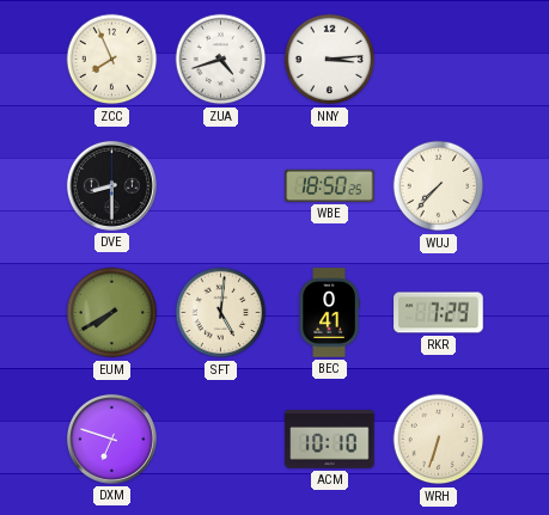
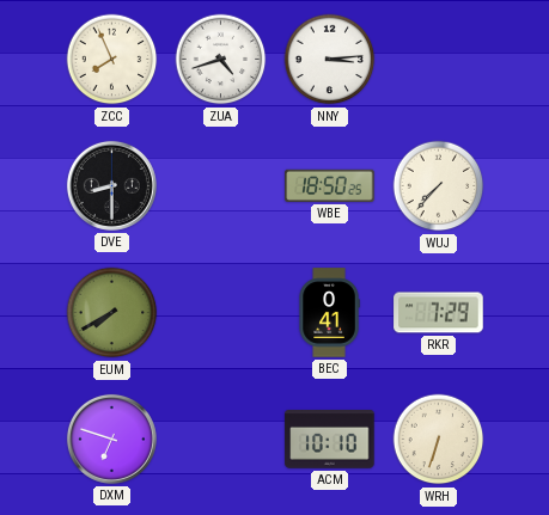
SFT: 5:01 -> none
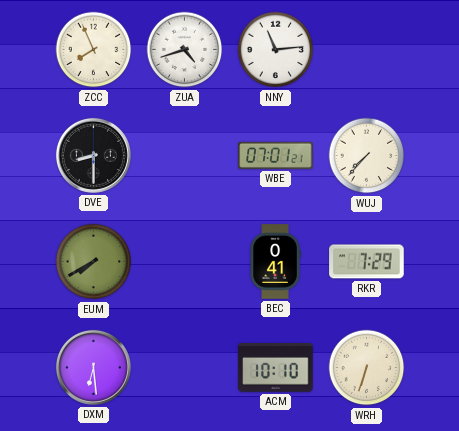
NNY: 3:14 -> 11:14
WBE: 18:50 -> 07:01
DXM: 6:48 -> 6:29
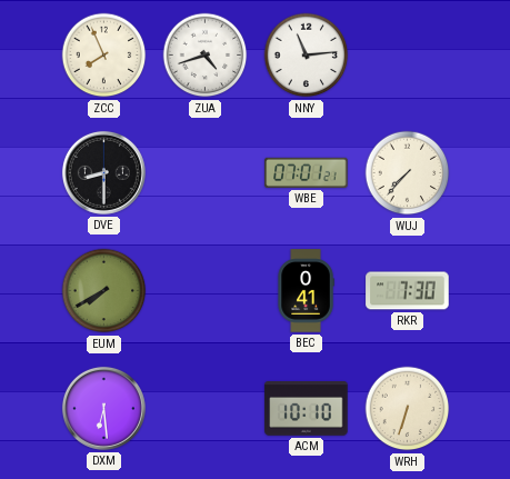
RKR: 7:29 -> 7:30
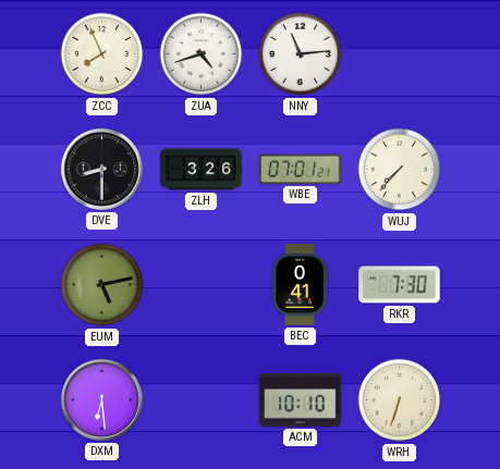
ZLH: none -> 3:26
EUM: 7:40 -> 5:13
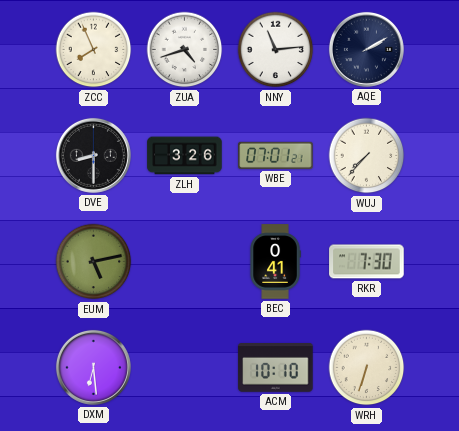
AQE: none -> 2:10
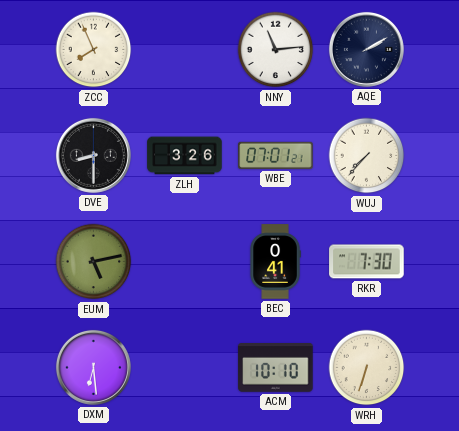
ZUA: 4:42 -> none
